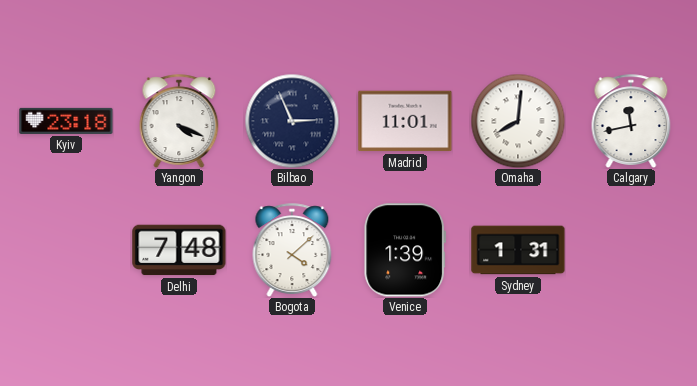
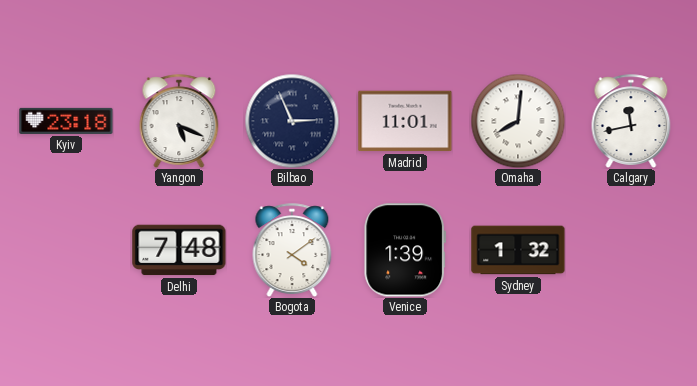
Yangon: 4:19 -> 5:19
Bogota: 4:08 -> 4:09
Sydney: 1:31 -> 1:32
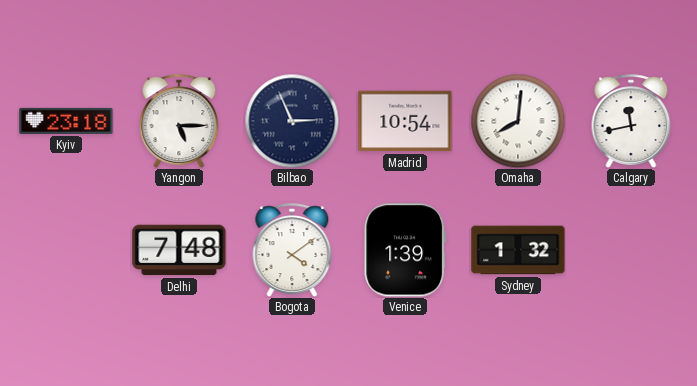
Yangon: 5:19 -> 5:15
Madrid: 11:01 -> 10:54
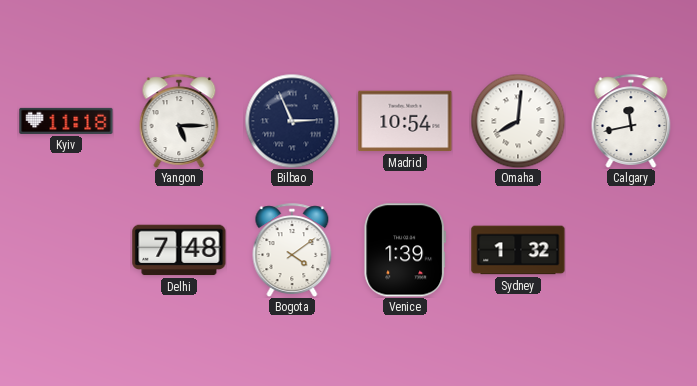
Kyiv: 23:18 -> 11:18
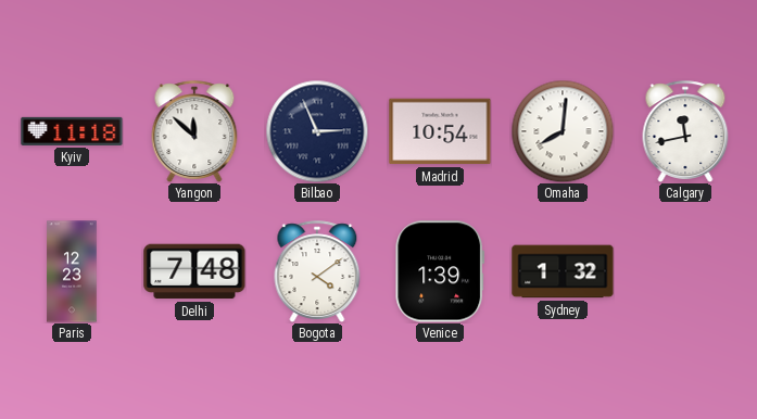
Yangon: 5:15 -> 11:52
Paris: none -> 12:23
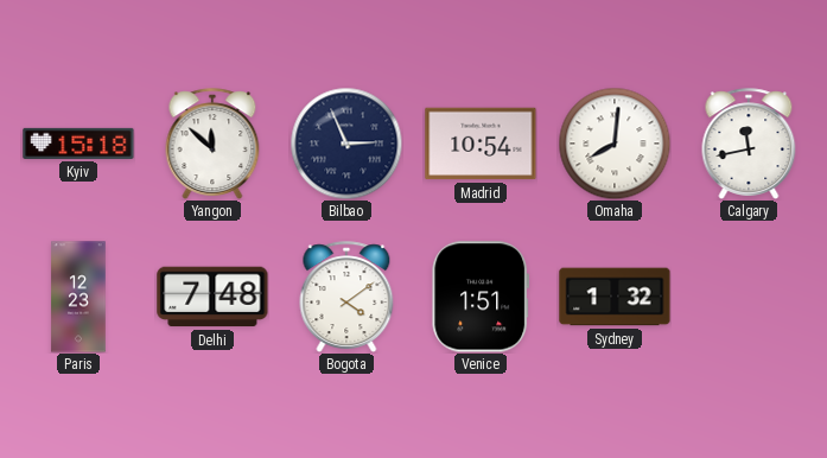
Kyiv: 11:18 -> 15:18
Venice: 1:39 -> 1:51
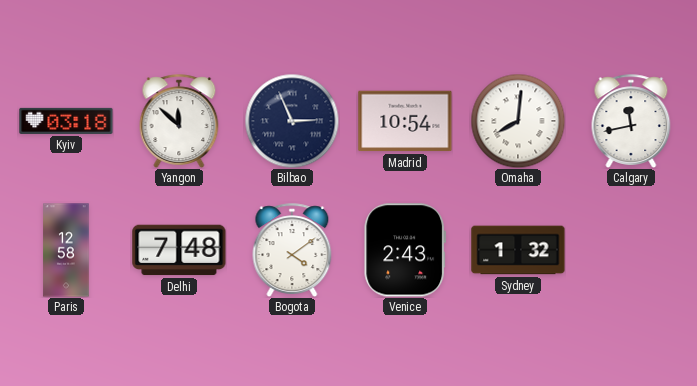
Kyiv: 15:18 -> 03:18
Paris: 12:23 -> 12:58
Venice: 1:51 -> 2:43
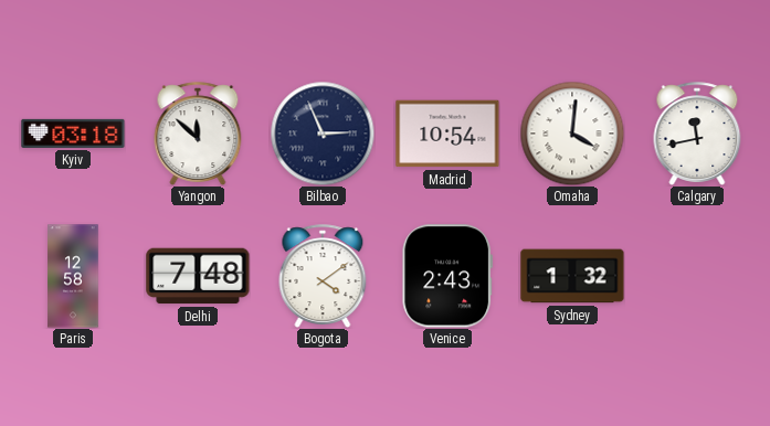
Omaha: 8:01 -> 4:01
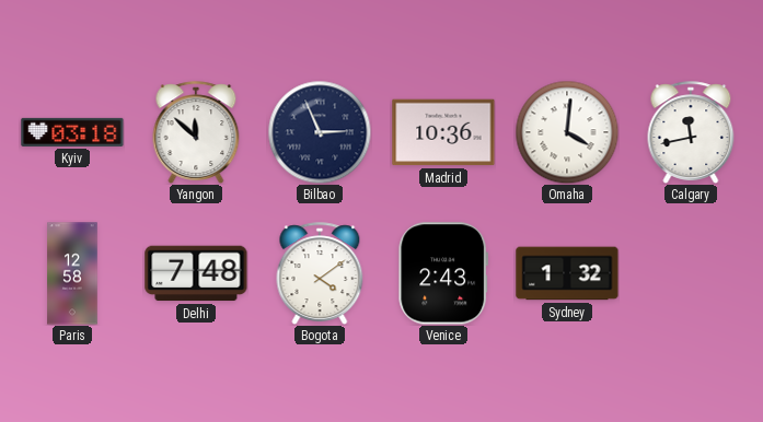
Madrid: 10:54 -> 10:36
